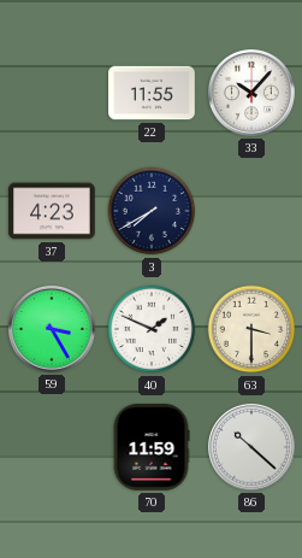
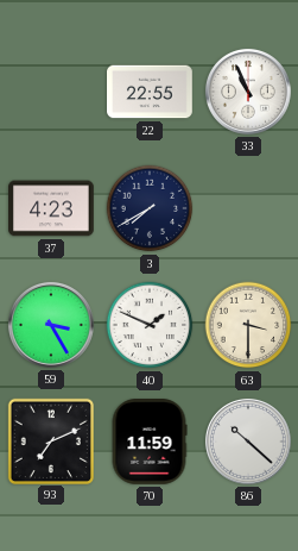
22: 11:55 -> 22:55
33: 10:07 -> 10:56
93: none -> 7:11
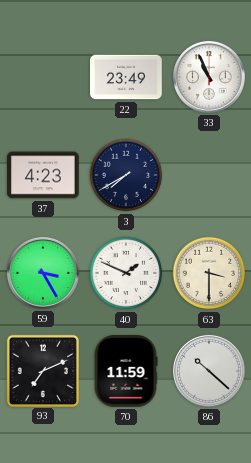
22: 22:55 -> 23:49
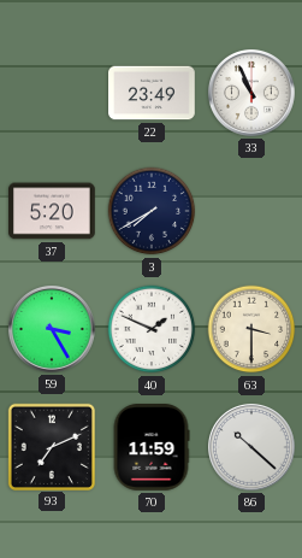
37: 4:23 -> 5:20
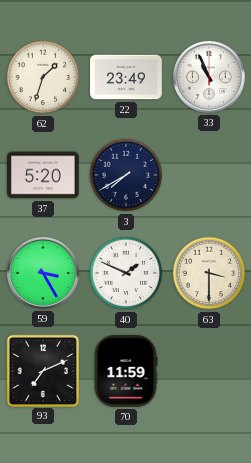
62: none -> 1:33
86: 10:22 -> none
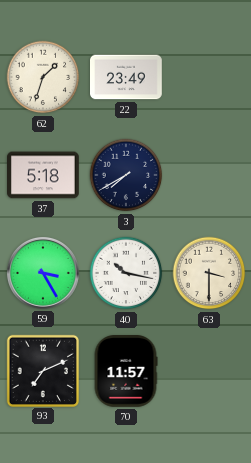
33: 10:56 -> none
37: 5:20 -> 5:18
40: 1:49 -> 10:17
70: 11:59 -> 11:57
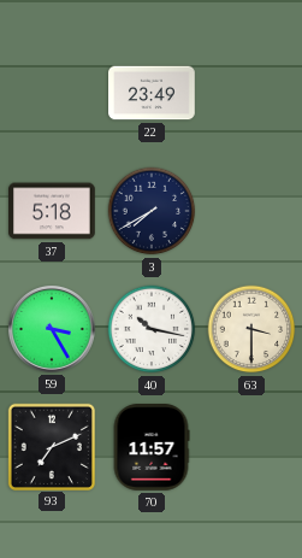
62: 1:33 -> none
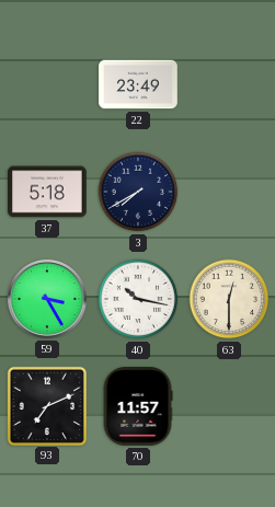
63: 3:30 -> 12:30
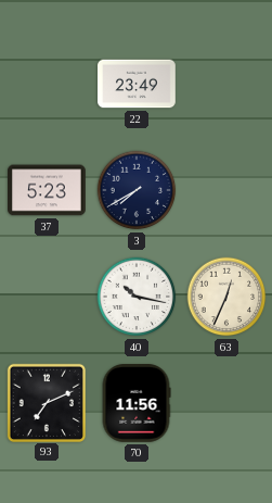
37: 5:18 -> 5:23
59: 3:25 -> none
63: 12:30 -> 12:34
70: 11:57 -> 11:56
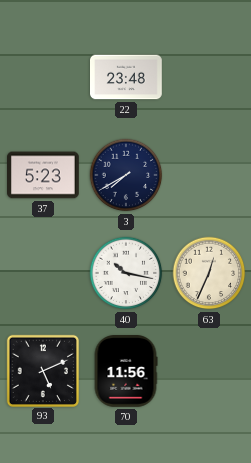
22: 23:49 -> 23:48
93: 7:11 -> 5:11
